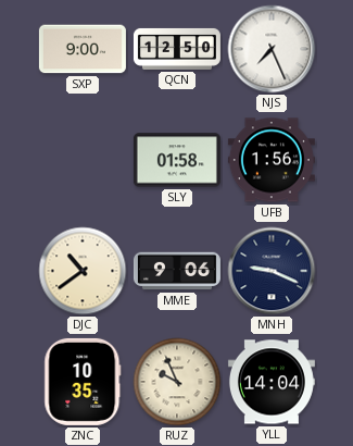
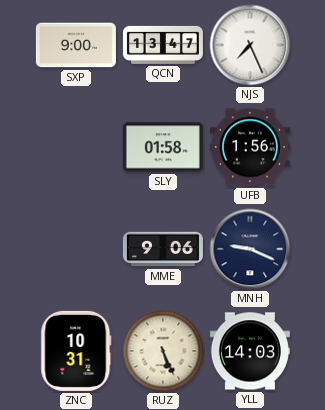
QCN: 12:50 -> 13:47
DJC: 10:39 -> none
ZNC: 10:35 -> 10:31
RUZ: 9:56 -> 5:26
YLL: 14:04 -> 14:03
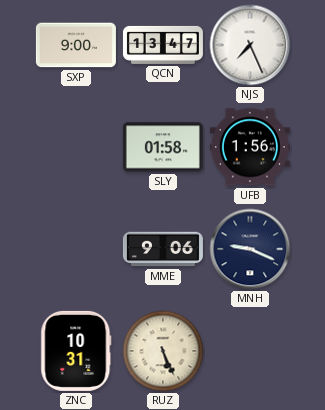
YLL: 14:03 -> none
